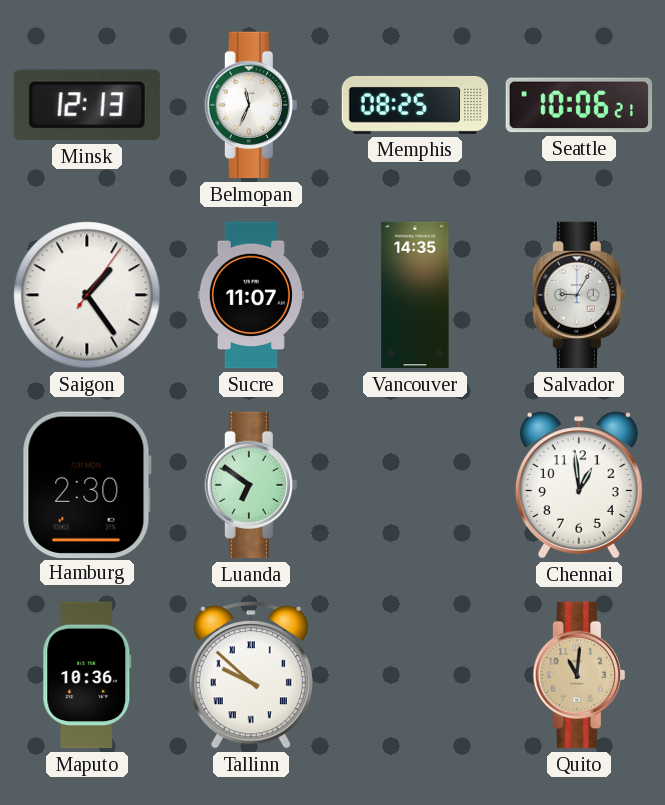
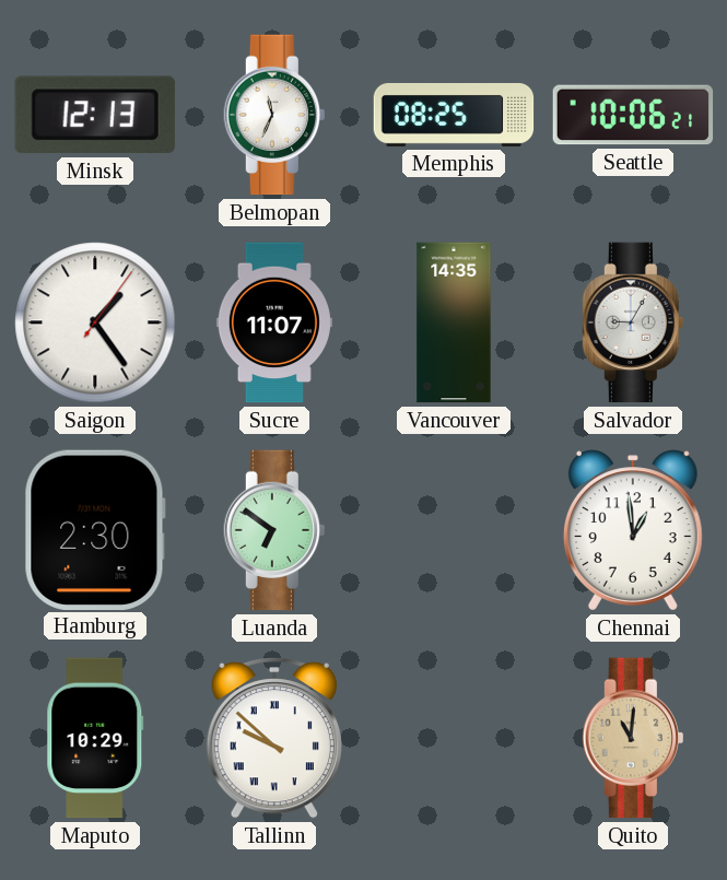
Maputo: 10:36 -> 10:29
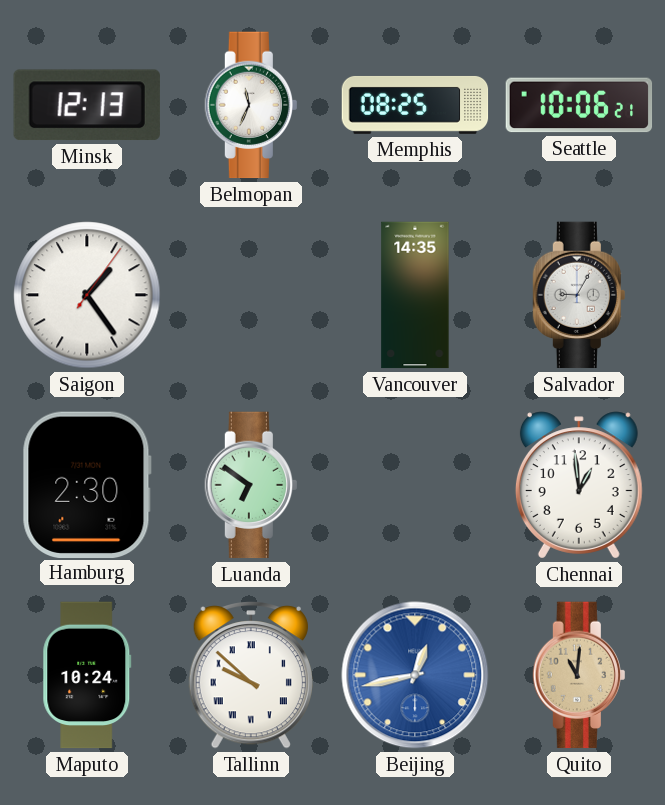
Sucre: 11:07 -> none
Maputo: 10:29 -> 10:24
Beijing: none -> 12:43
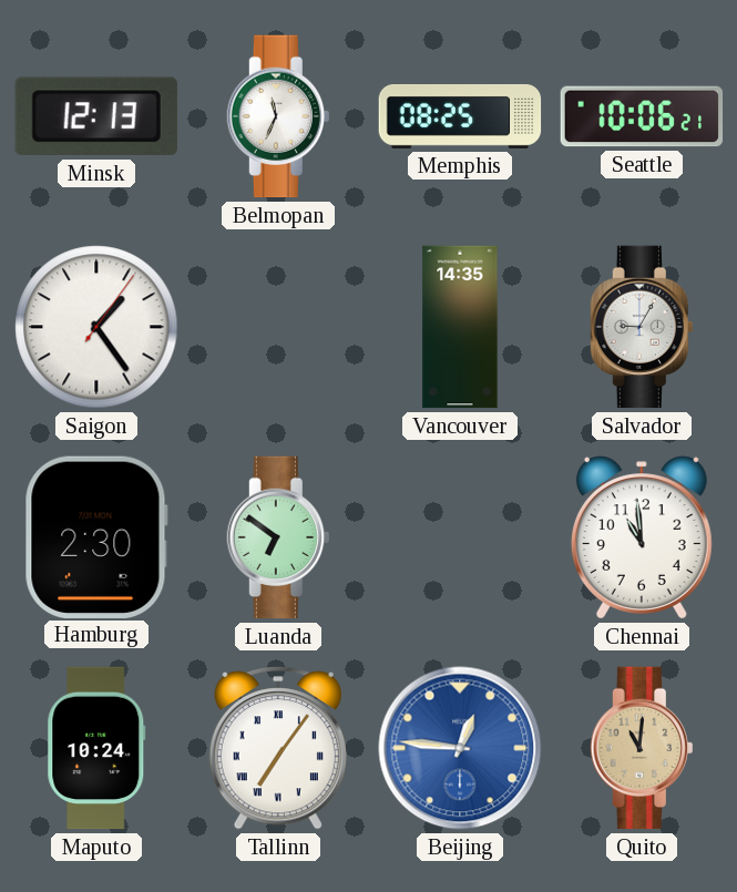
Chennai: 12:59 -> 10:59
Tallinn: 9:52 -> 7:06
Beijing: 12:43 -> 12:46
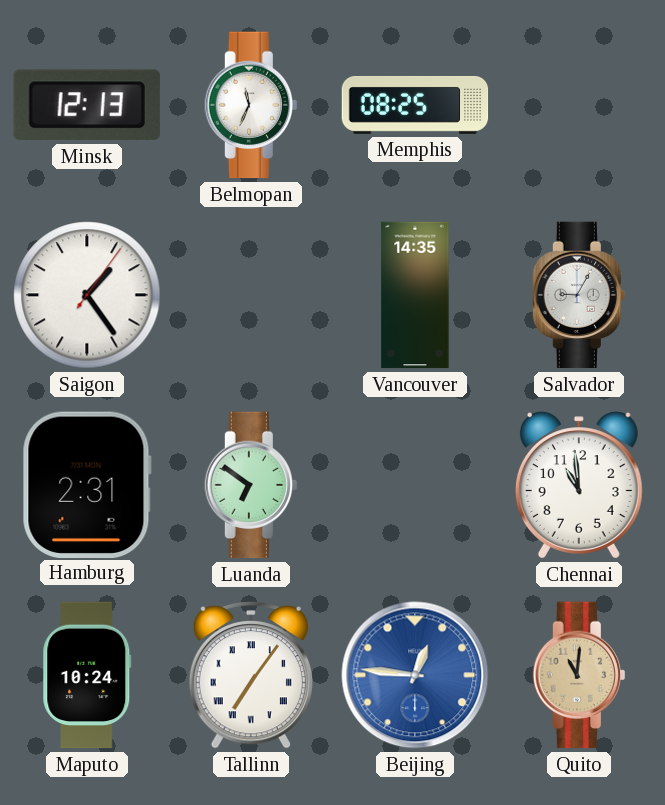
Seattle: 10:06 -> none
Hamburg: 2:30 -> 2:31
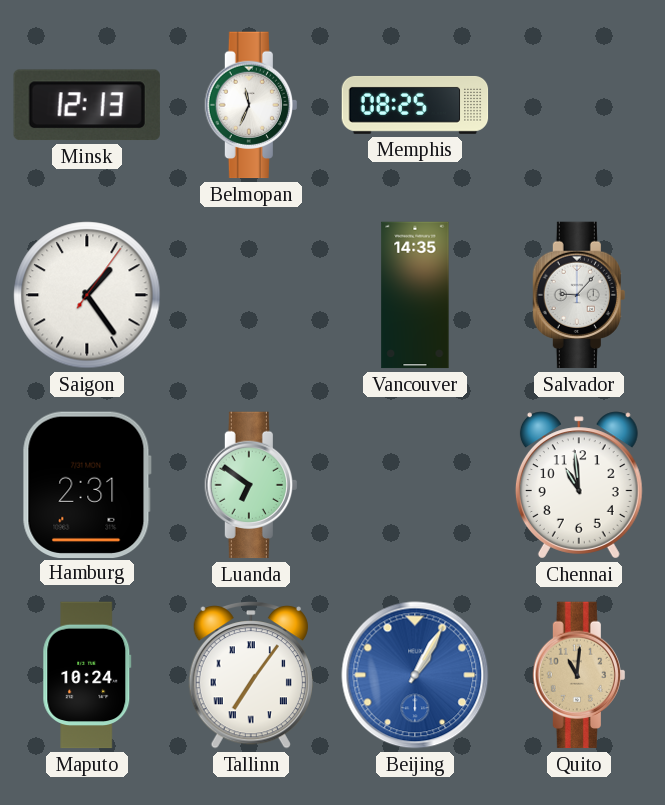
Salvador: 9:05 -> 9:07
Beijing: 12:46 -> 1:05
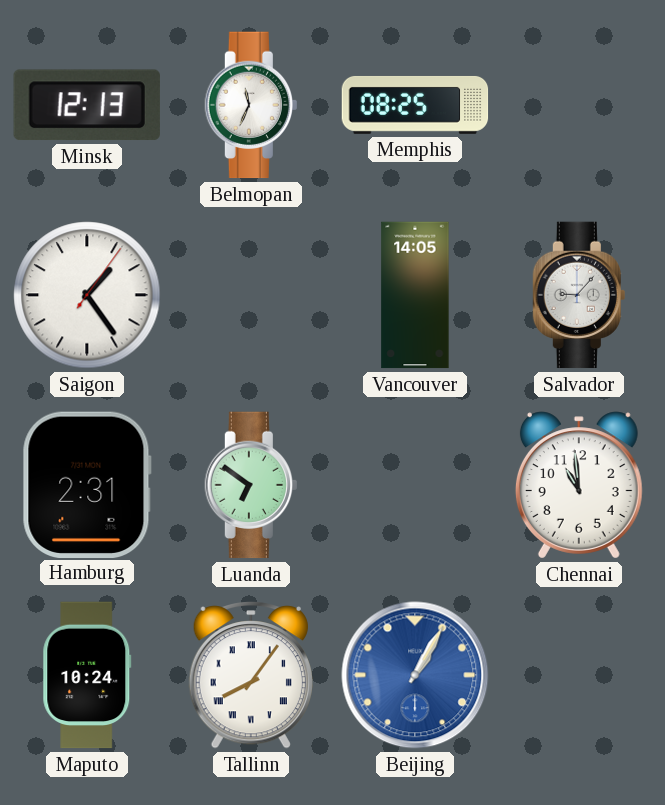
Vancouver: 14:35 -> 14:05
Tallinn: 7:06 -> 8:06
Quito: 11:01 -> none
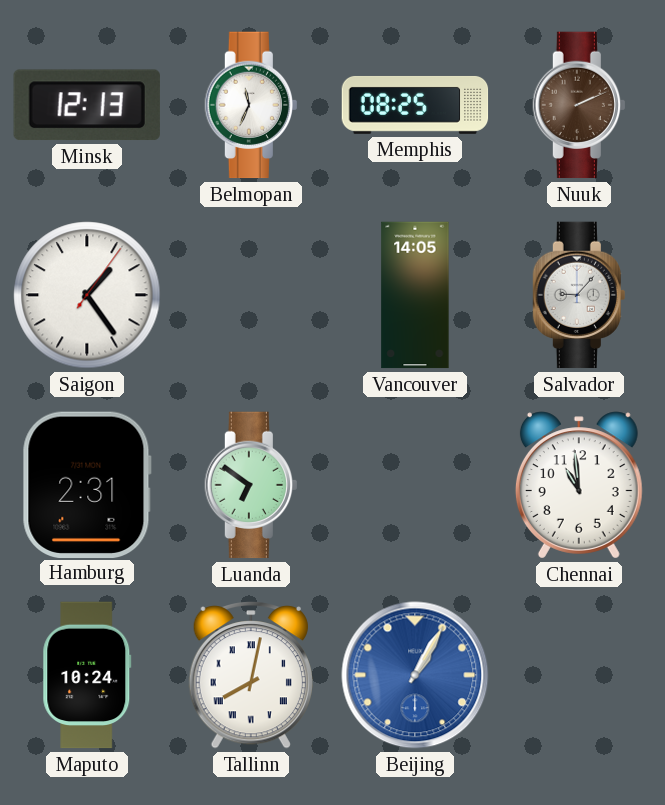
Nuuk: none -> 2:11
Tallinn: 8:06 -> 8:02
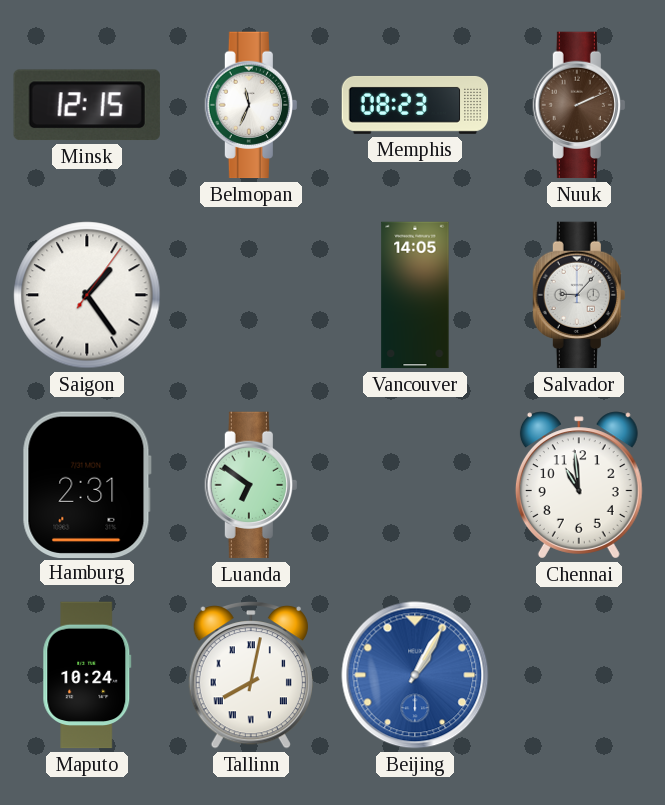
Minsk: 12:13 -> 12:15
Memphis: 08:25 -> 08:23
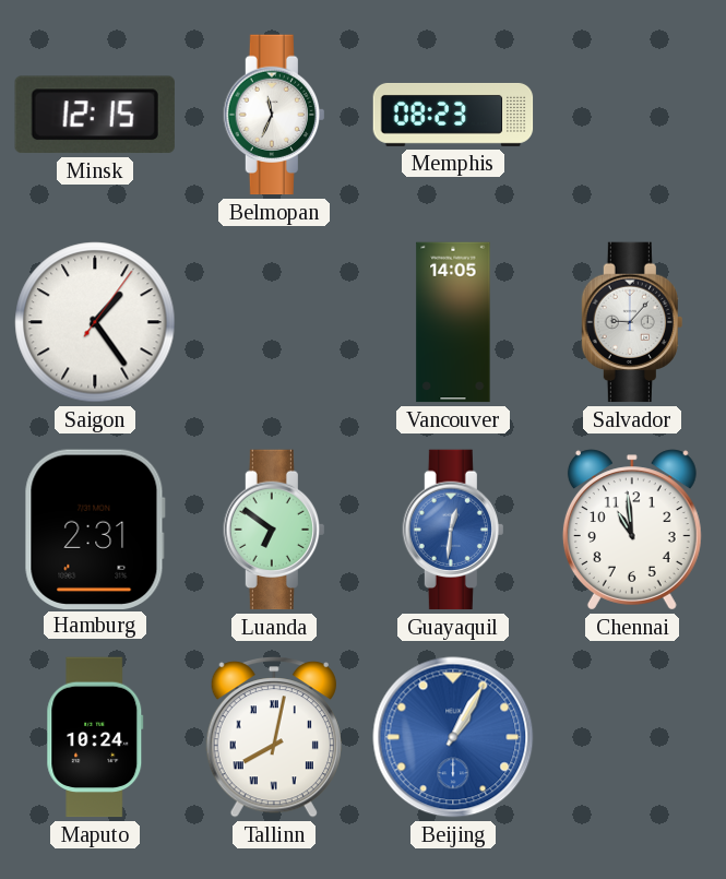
Nuuk: 2:11 -> none
Guayaquil: none -> 12:31
